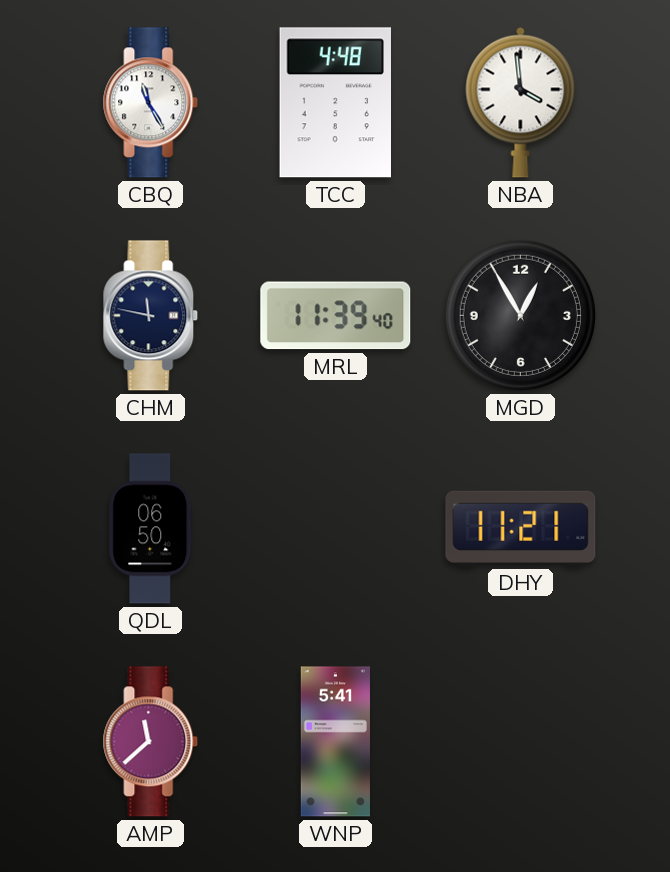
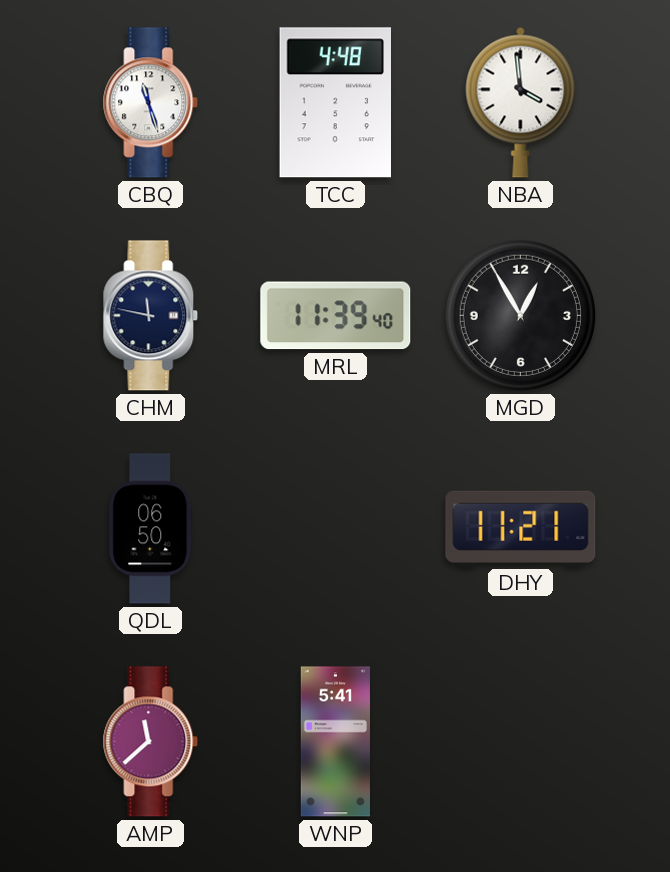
CBQ: 11:25 -> 11:27
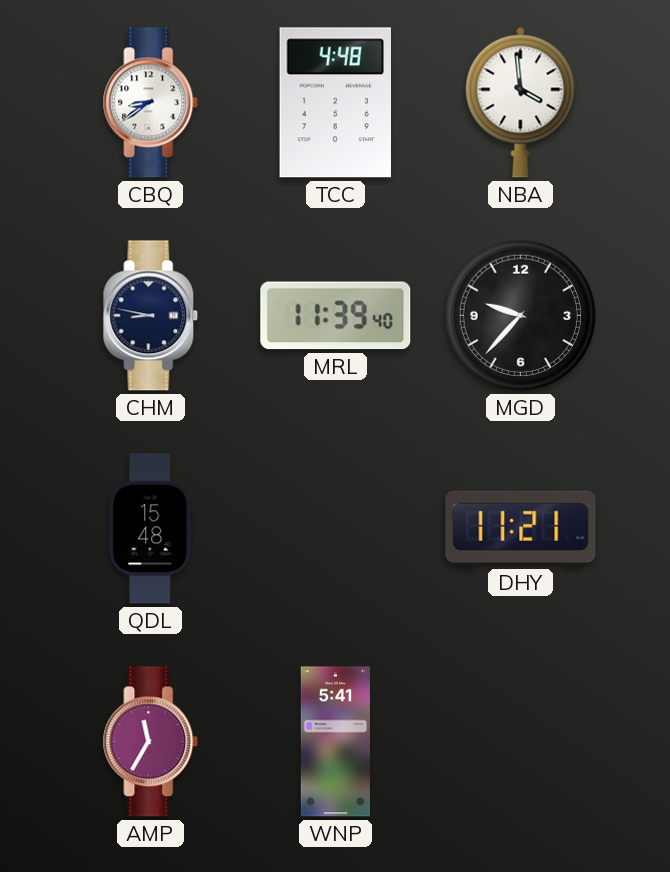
CBQ: 11:27 -> 8:39
CHM: 11:47 -> 8:47
MGD: 12:55 -> 9:37
QDL: 06:50 -> 15:48
AMP: 11:38 -> 11:35
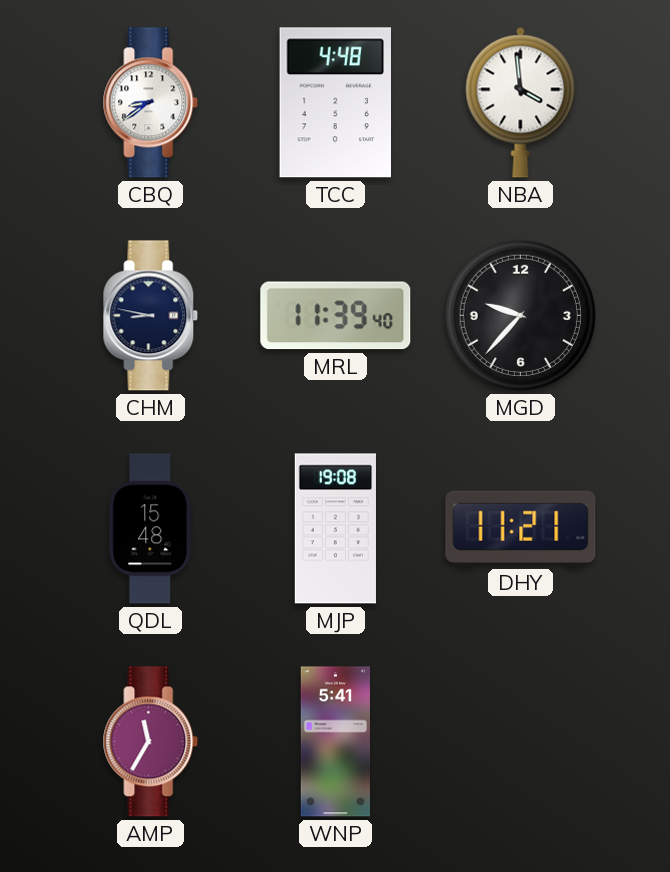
MJP: none -> 19:08
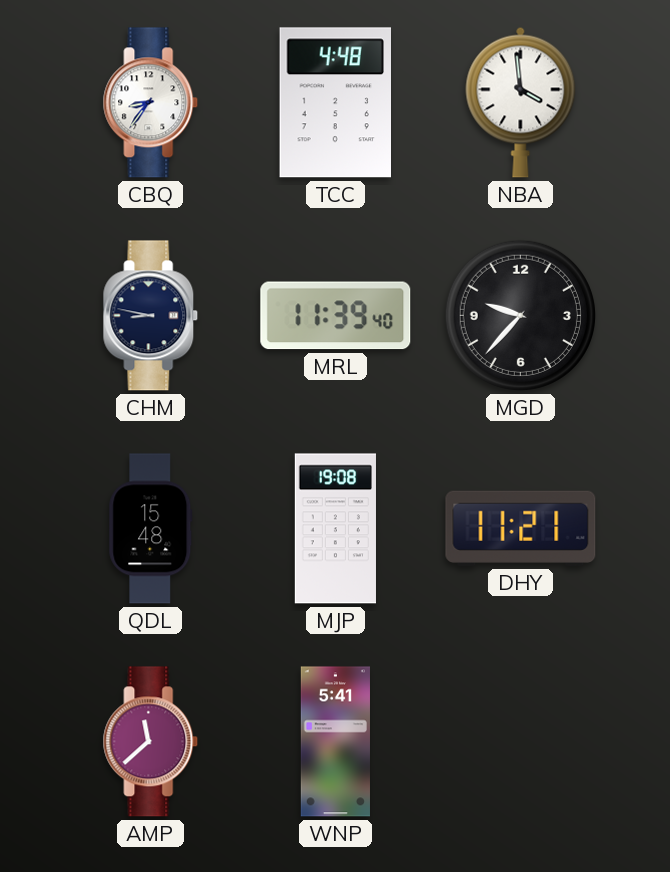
CBQ: 8:39 -> 8:36
AMP: 11:35 -> 11:38
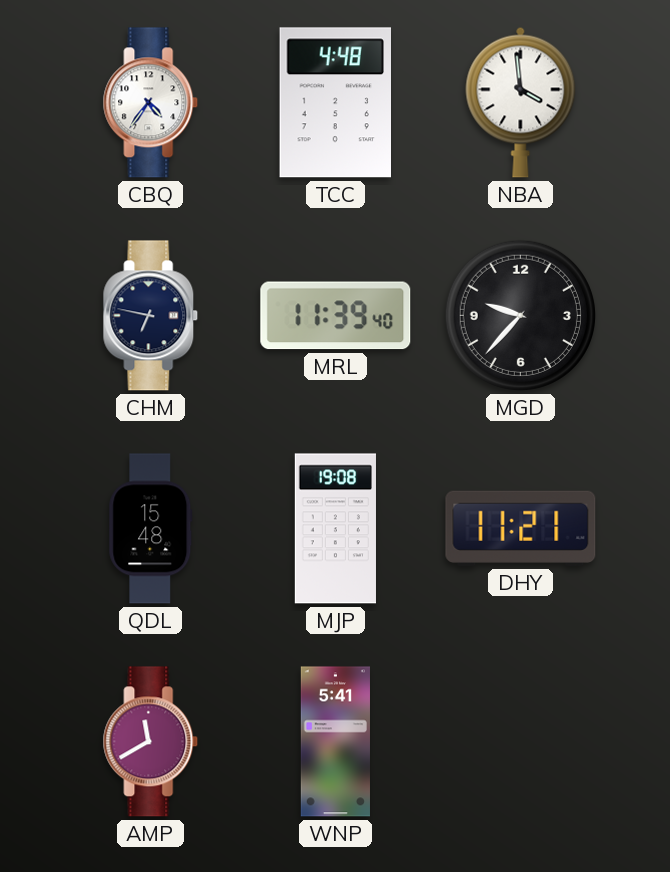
CBQ: 8:36 -> 4:36
CHM: 8:47 -> 6:47
AMP: 11:38 -> 11:40
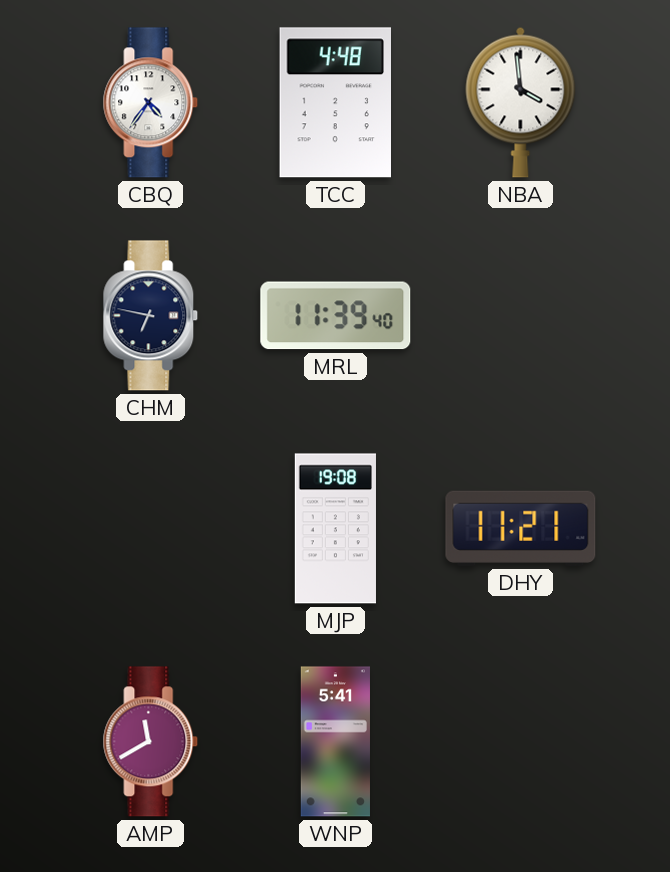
MGD: 9:37 -> none
QDL: 15:48 -> none
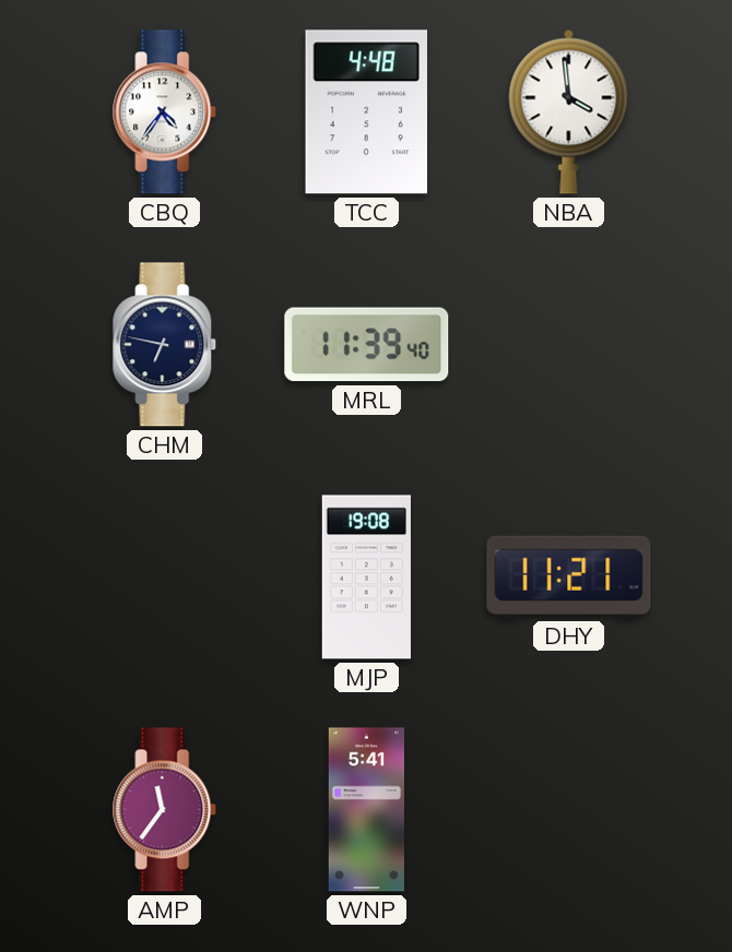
AMP: 11:40 -> 11:36
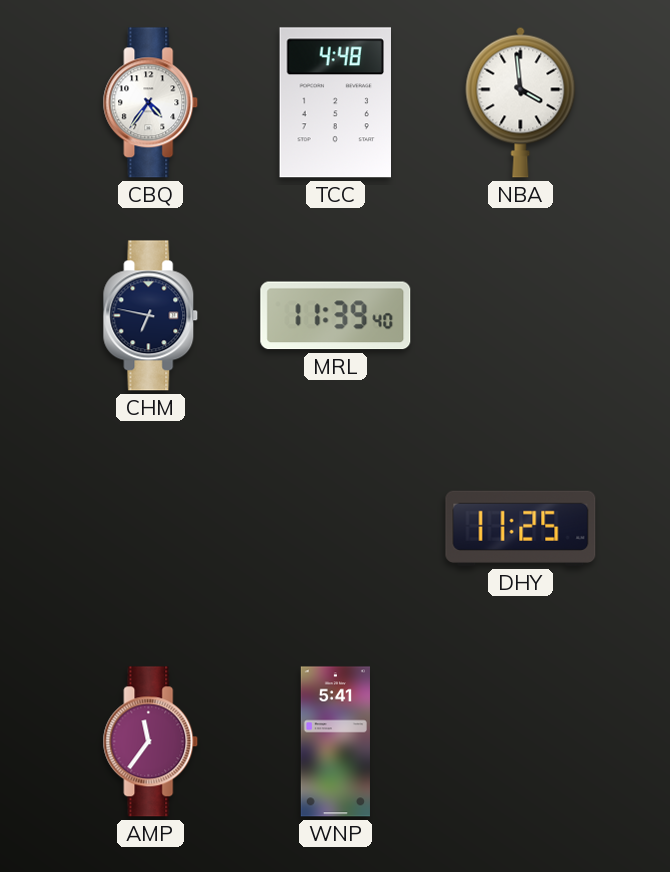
MJP: 19:08 -> none
DHY: 11:21 -> 11:25
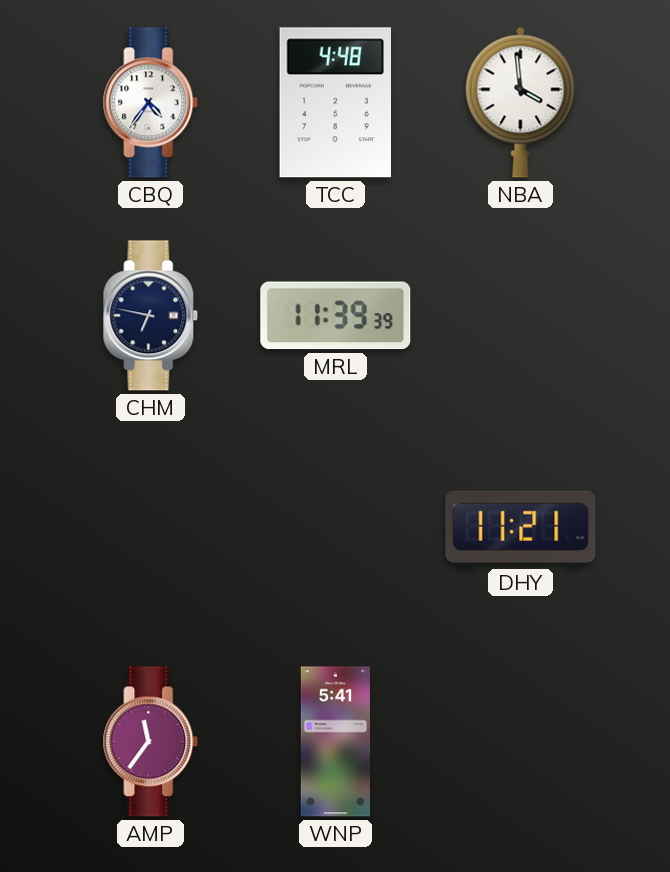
MRL: 11:39:40 -> 11:39:39
DHY: 11:25 -> 11:21
